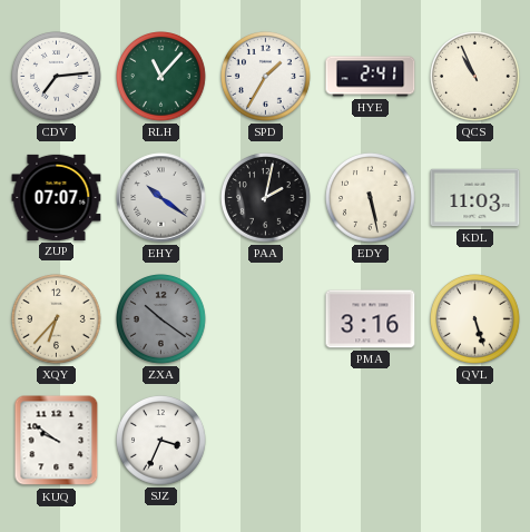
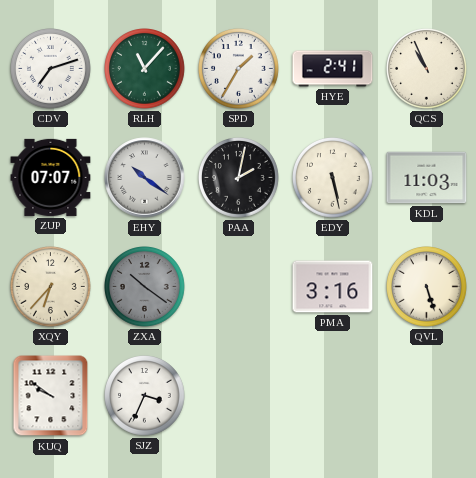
CDV: 7:14 -> 7:12
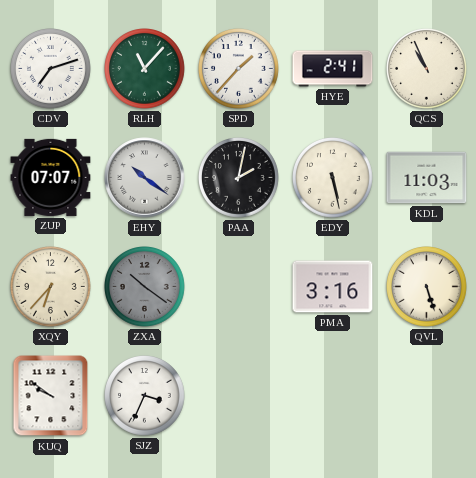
SPD: 1:35 -> 1:37
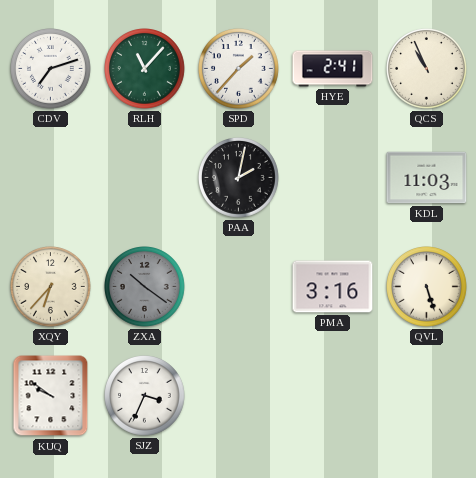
ZUP: 07:07 -> none
EHY: 10:21 -> none
EDY: 5:28 -> none
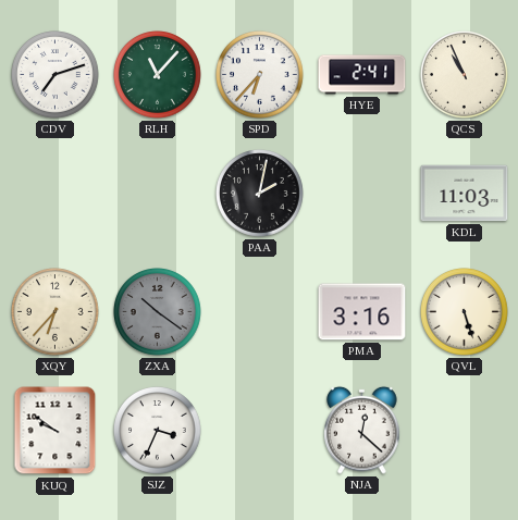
SPD: 1:37 -> 6:37
NJA: none -> 12:22
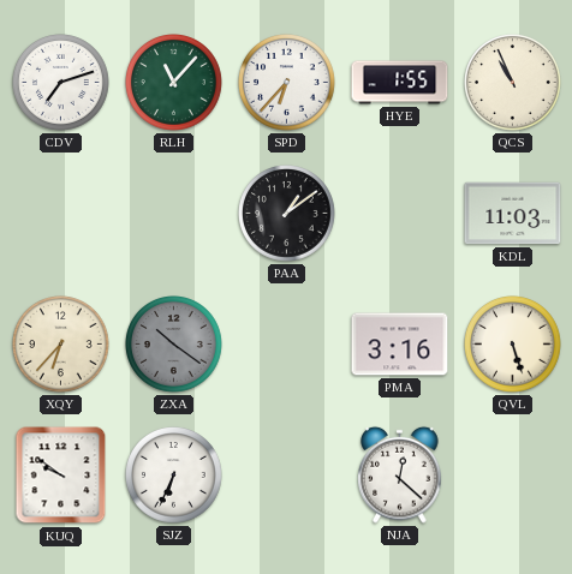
HYE: 2:41 -> 1:55
PAA: 2:02 -> 1:09
SJZ: 3:34 -> 6:34
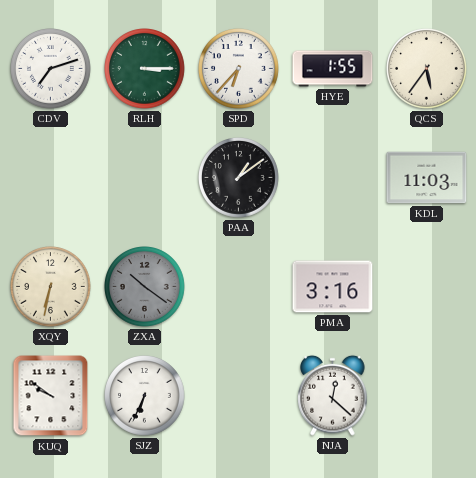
RLH: 11:07 -> 3:15
QCS: 10:56 -> 5:36
XQY: 6:37 -> 6:32
QVL: 5:27 -> none
